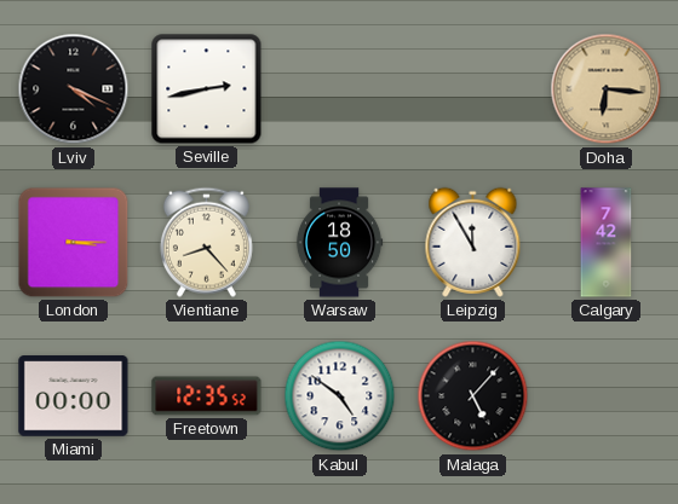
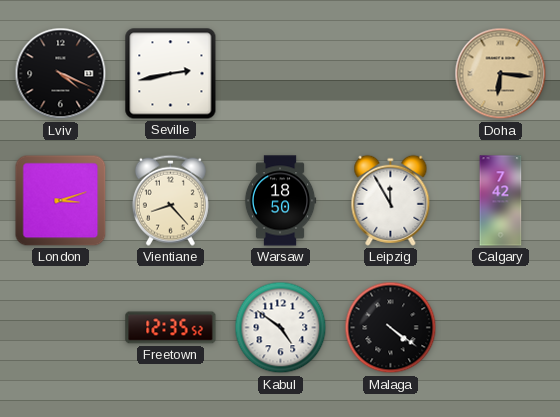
London: 3:15 -> 3:12
Miami: 00:00 -> none
Malaga: 5:07 -> 4:21
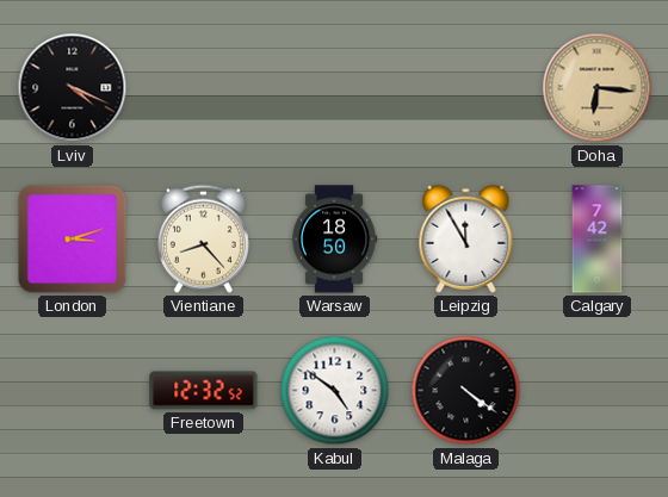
Seville: 2:43 -> none
Freetown: 12:35 -> 12:32
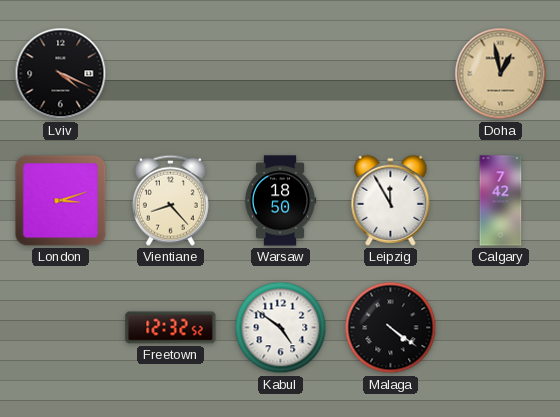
Doha: 6:16 -> 12:58
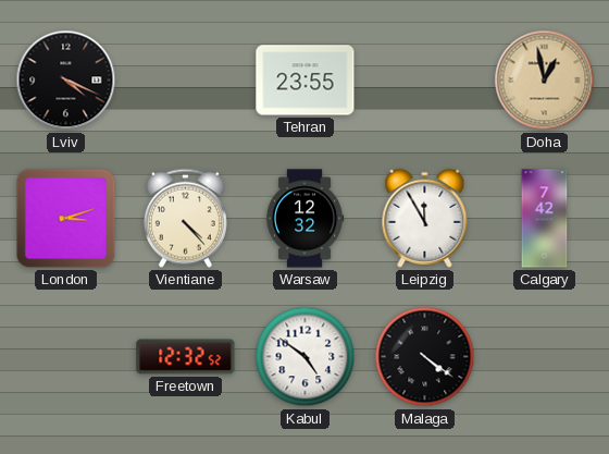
Tehran: none -> 23:55
Vientiane: 8:23 -> 4:23
Warsaw: 18:50 -> 12:32
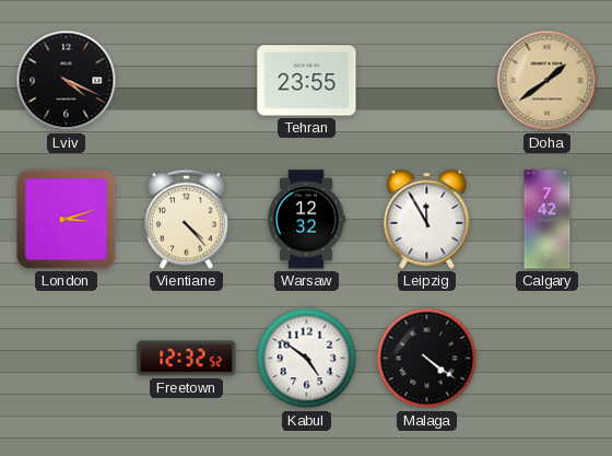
Doha: 12:58 -> 1:39
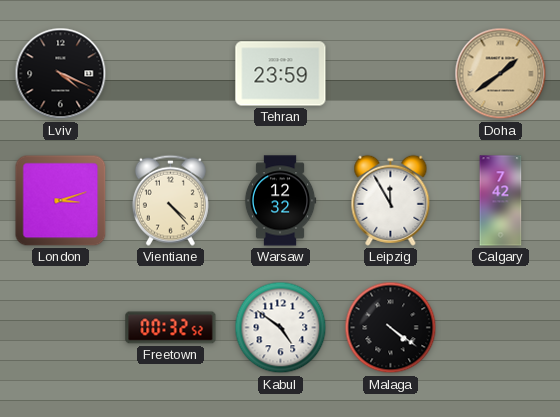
Tehran: 23:55 -> 23:59
Freetown: 12:32 -> 00:32
